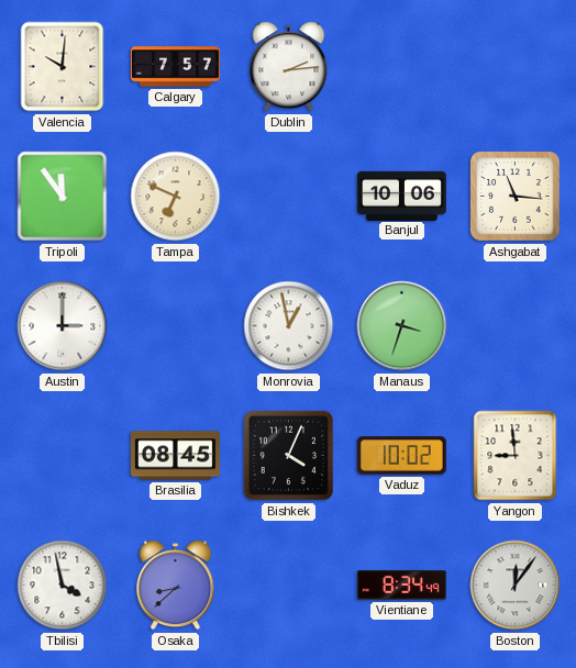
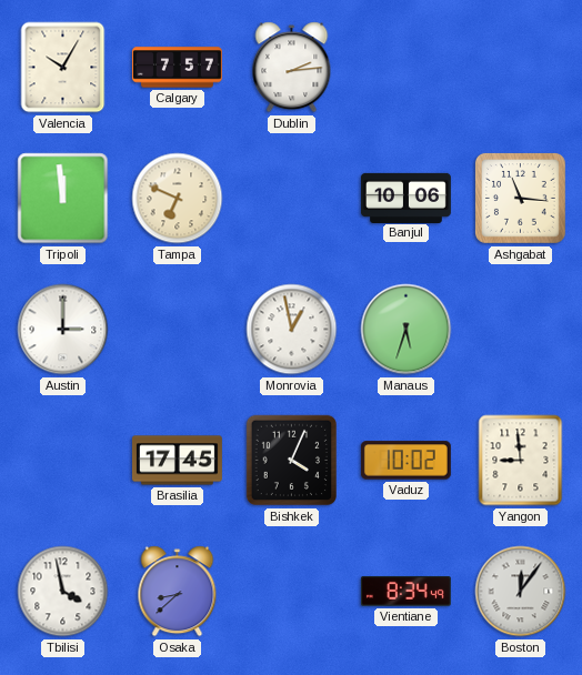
Valencia: 10:01 -> 10:05
Tripoli: 11:54 -> 11:59
Manaus: 3:33 -> 5:33
Brasilia: 08:45 -> 17:45
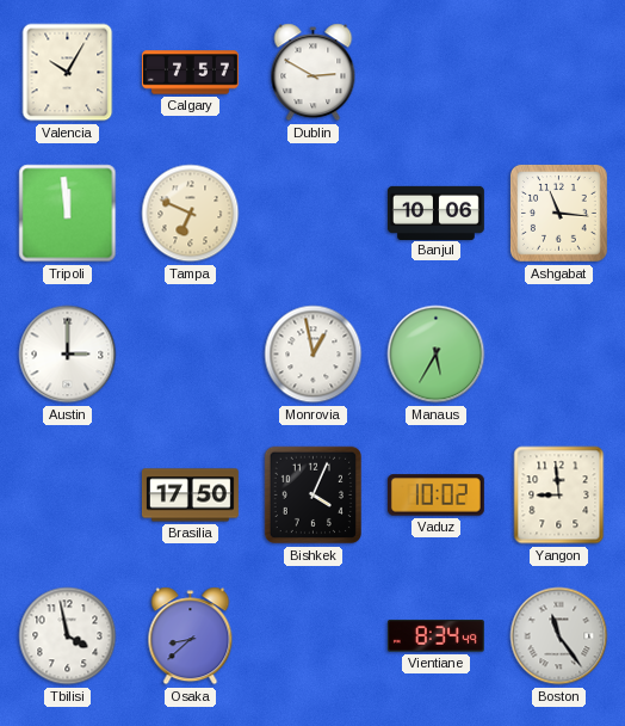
Dublin: 2:14 -> 2:50
Manaus: 5:33 -> 5:35
Brasilia: 17:45 -> 17:50
Boston: 12:06 -> 11:24
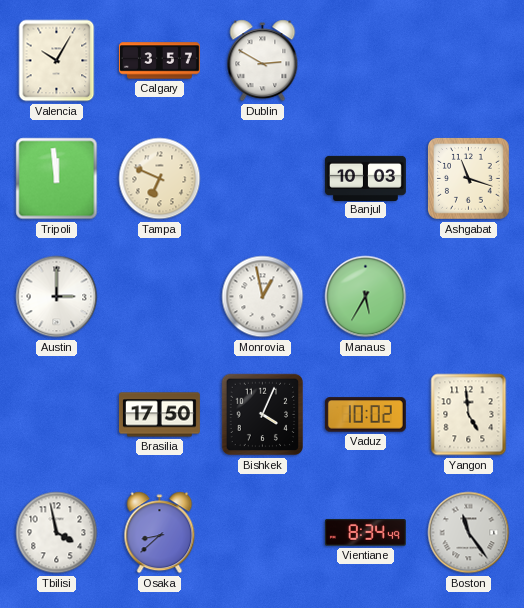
Calgary: 7:57 -> 3:57
Banjul: 10:06 -> 10:03
Ashgabat: 11:16 -> 11:18
Yangon: 8:59 -> 4:59
